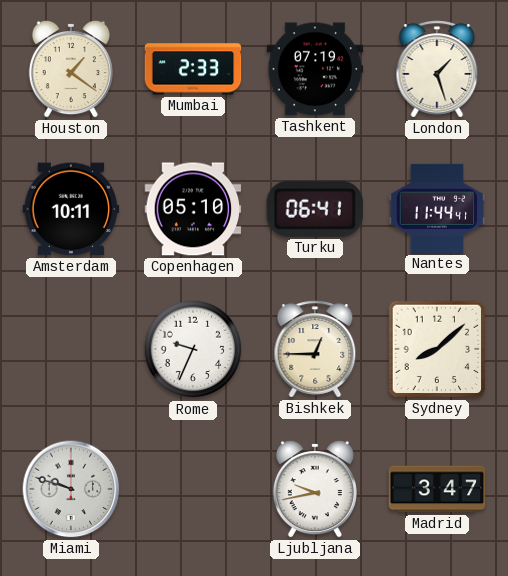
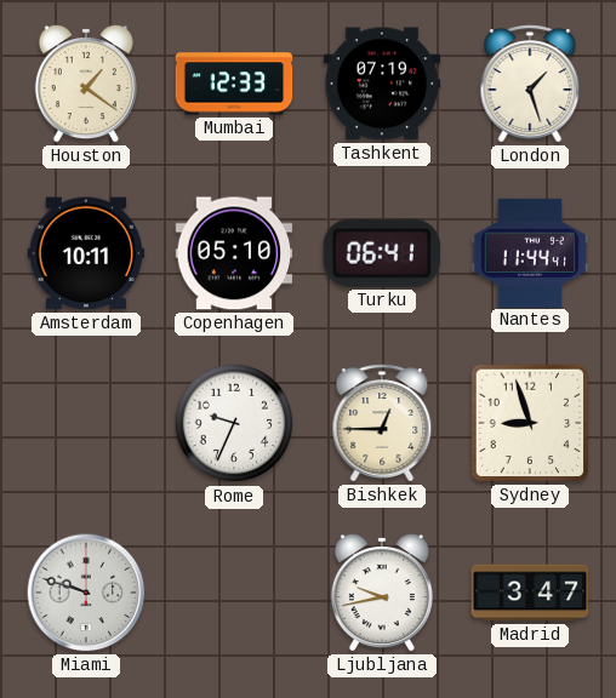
Mumbai: 2:33 -> 12:33
Sydney: 8:08 -> 8:57
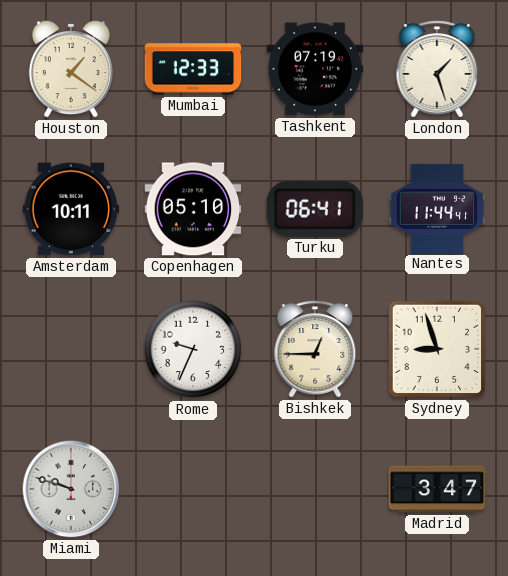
Ljubljana: 9:43 -> none
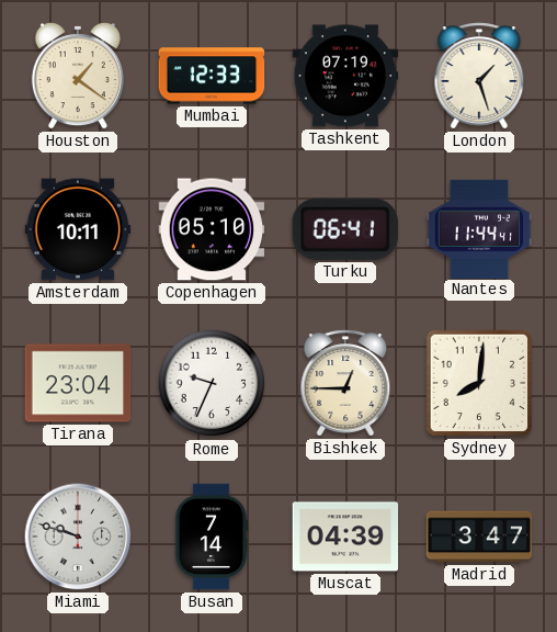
Tirana: none -> 23:04
Sydney: 8:57 -> 8:01
Busan: none -> 7:14
Muscat: none -> 04:39
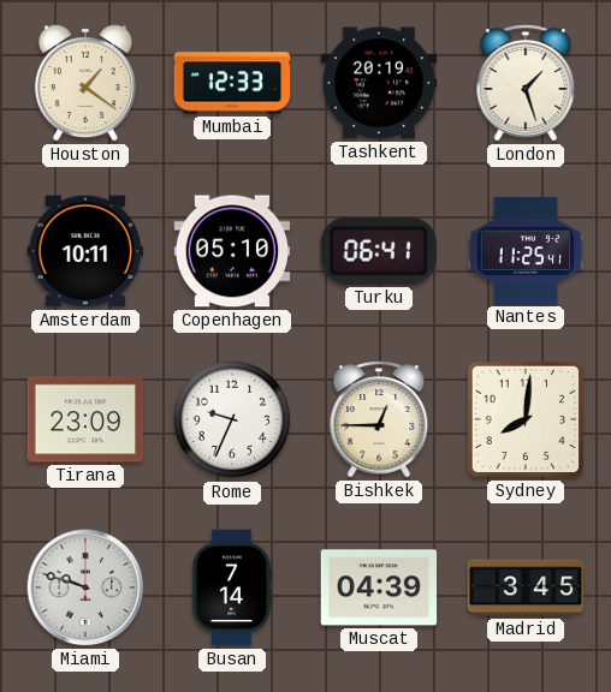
Tashkent: 07:19 -> 20:19
Nantes: 11:44 -> 11:25
Tirana: 23:04 -> 23:09
Madrid: 3:47 -> 3:45
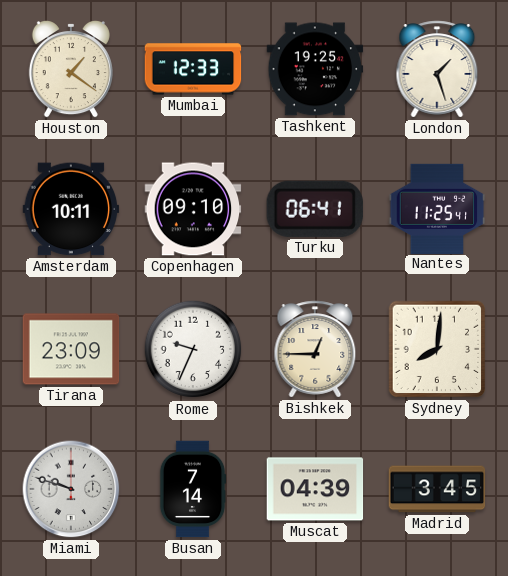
Tashkent: 20:19 -> 19:25
Copenhagen: 05:10 -> 09:10
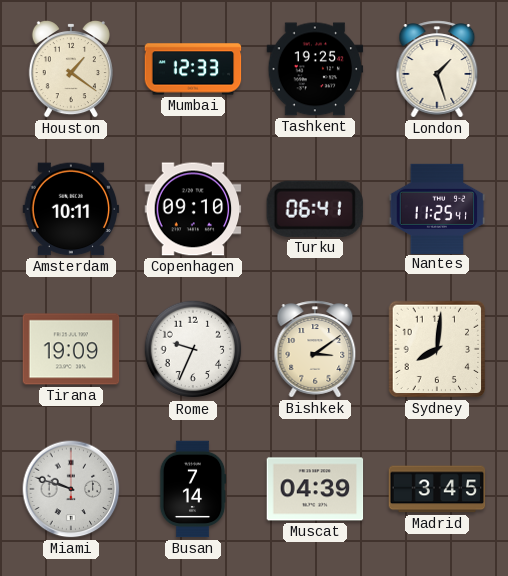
Tirana: 23:09 -> 19:09
Bishkek: 12:45 -> 3:09
